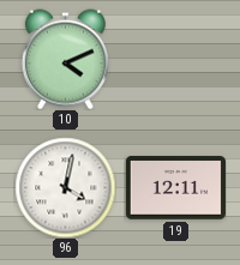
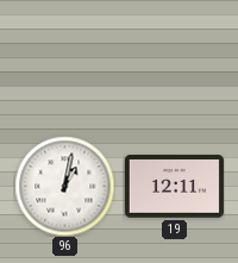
10: 4:11 -> none
96: 4:02 -> 1:02
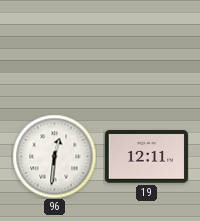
96: 1:02 -> 12:31
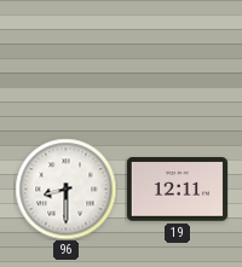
96: 12:31 -> 8:30
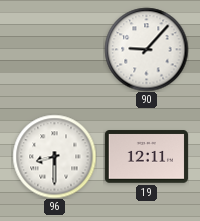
90: none -> 9:07
